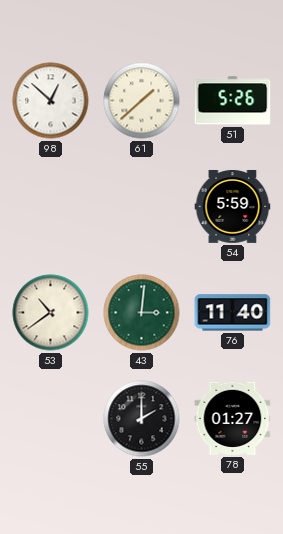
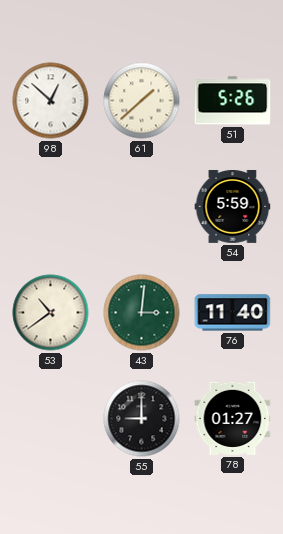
55: 2:00 -> 9:00
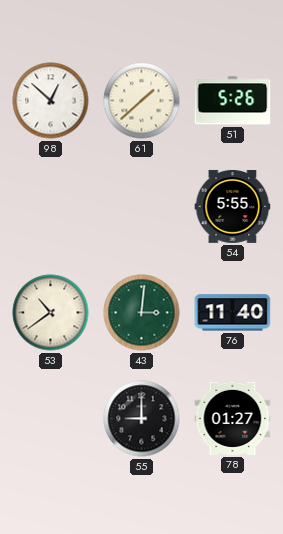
54: 5:59 -> 5:55
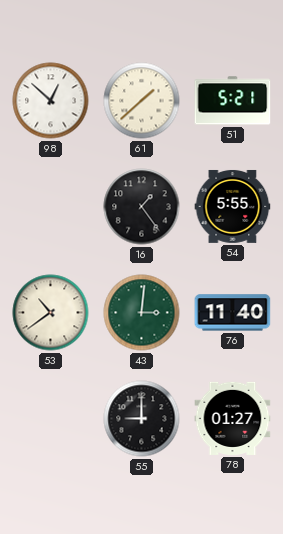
51: 5:26 -> 5:21
16: none -> 1:24
